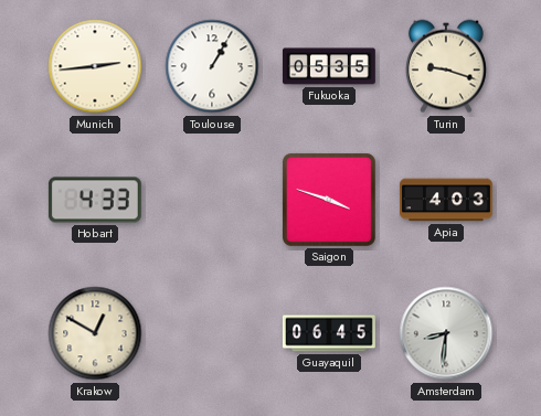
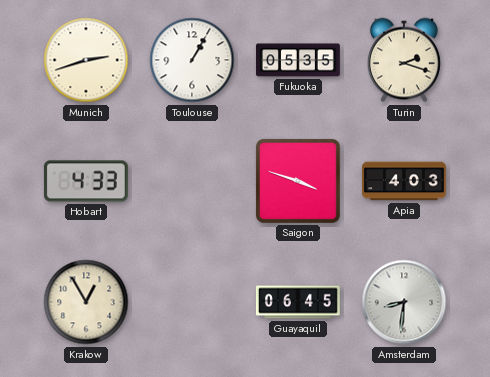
Munich: 2:44 -> 2:42
Turin: 9:18 -> 2:18
Krakow: 12:50 -> 12:55
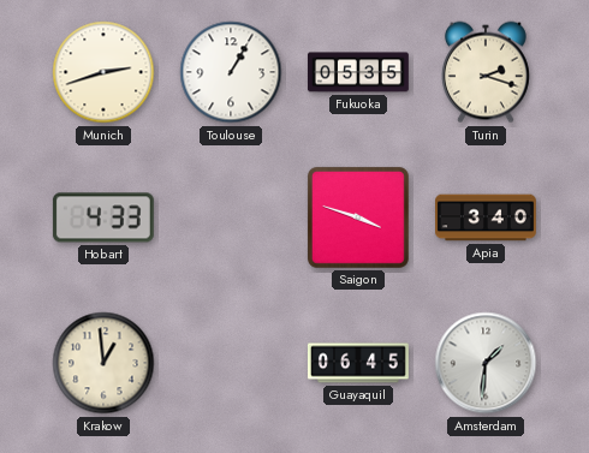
Apia: 4:03 -> 3:40
Krakow: 12:55 -> 12:59
Amsterdam: 8:31 -> 1:31
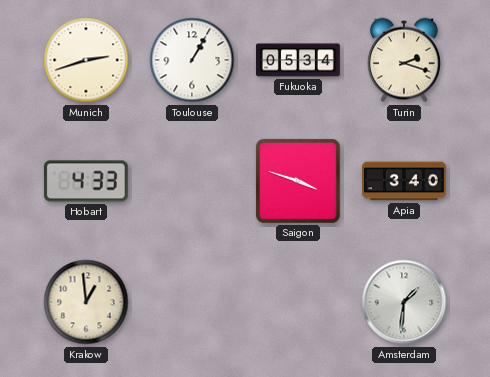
Fukuoka: 05:35 -> 05:34
Guayaquil: 06:45 -> none
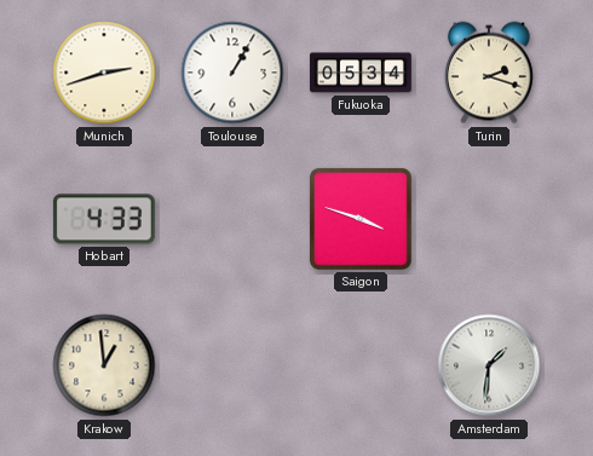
Apia: 3:40 -> none
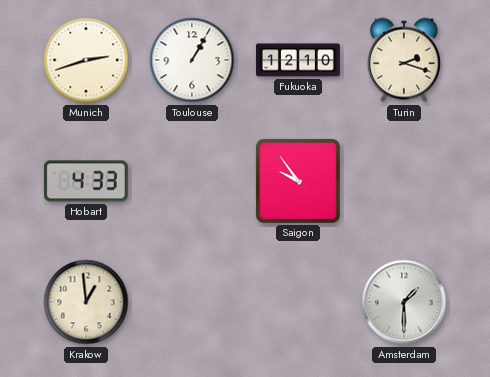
Fukuoka: 05:34 -> 12:10
Saigon: 3:48 -> 9:54
Amsterdam: 1:31 -> 1:30
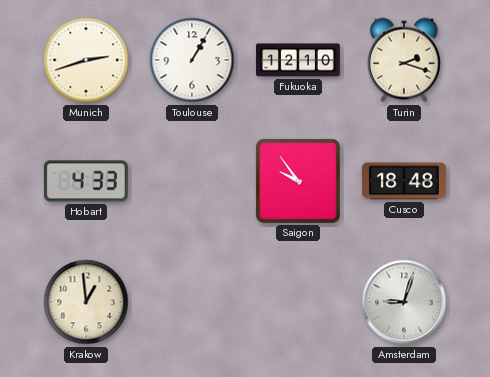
Cusco: none -> 18:48
Amsterdam: 1:30 -> 9:03
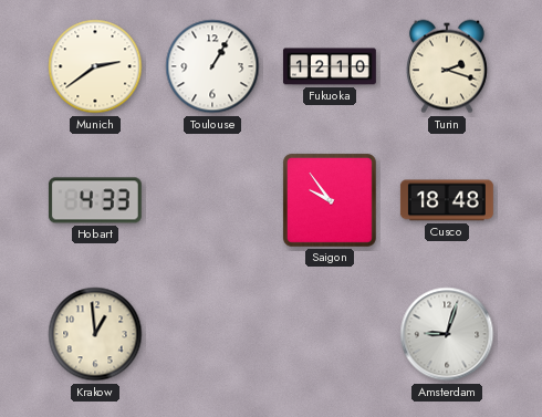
Munich: 2:42 -> 2:39
